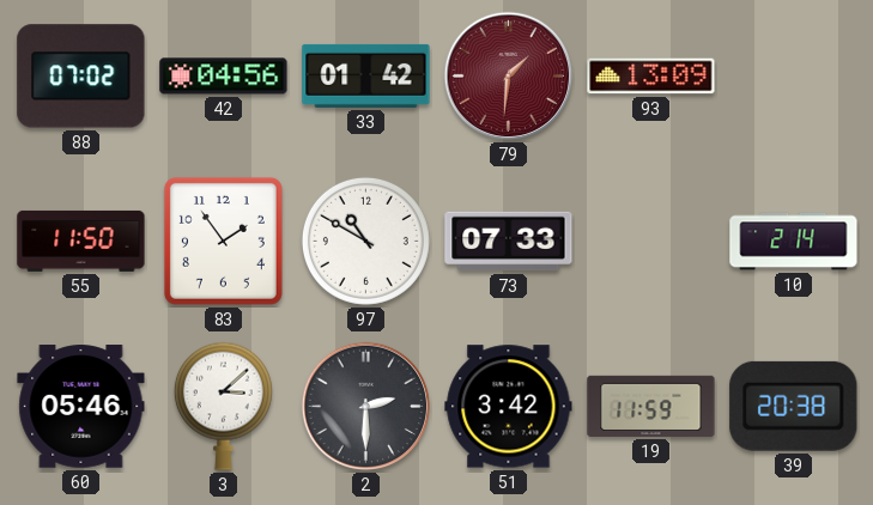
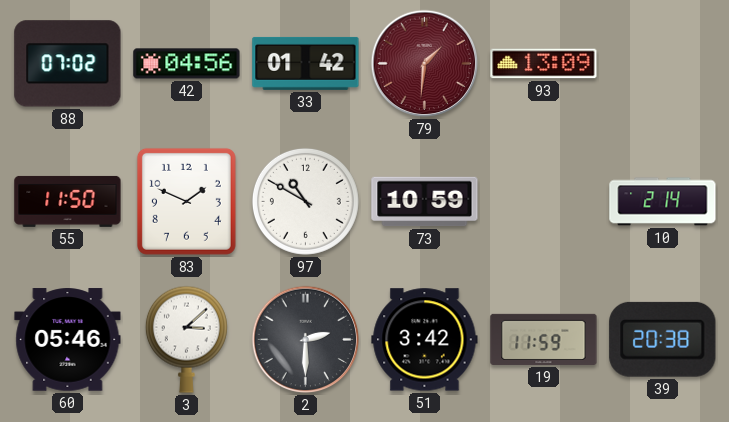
83: 1:54 -> 1:49
73: 07:33 -> 10:59
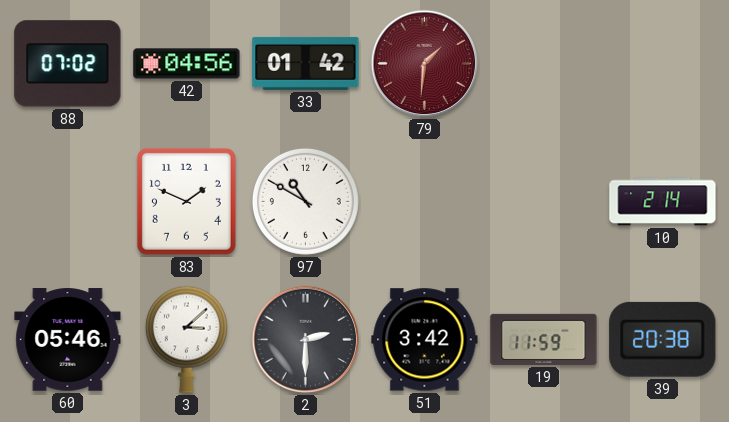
93: 13:09 -> none
55: 11:50 -> none
73: 10:59 -> none
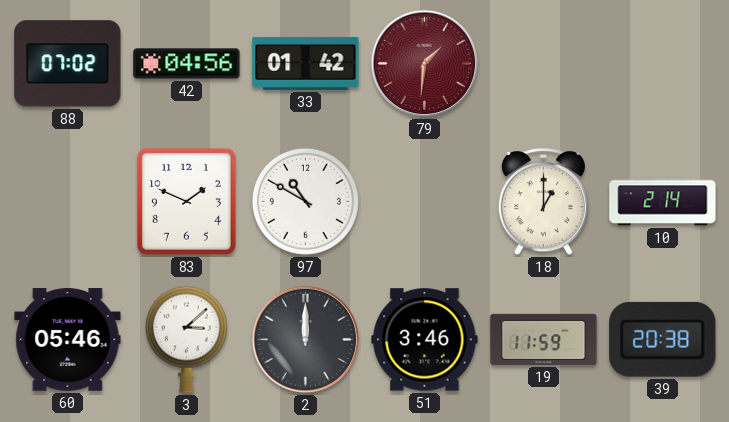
18: none -> 1:00
2: 2:30 -> 12:00
51: 3:42 -> 3:46
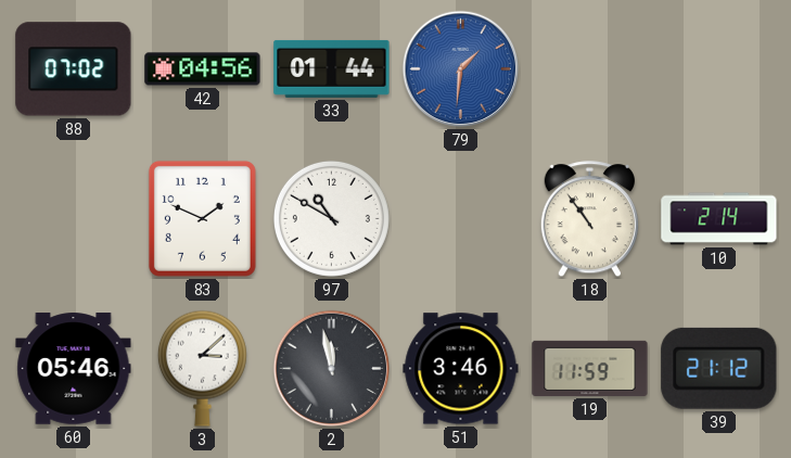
33: 01:42 -> 01:44
79 dial: burgundy -> blue
18: 1:00 -> 10:54
2: 12:00 -> 11:58
39: 20:38 -> 21:12
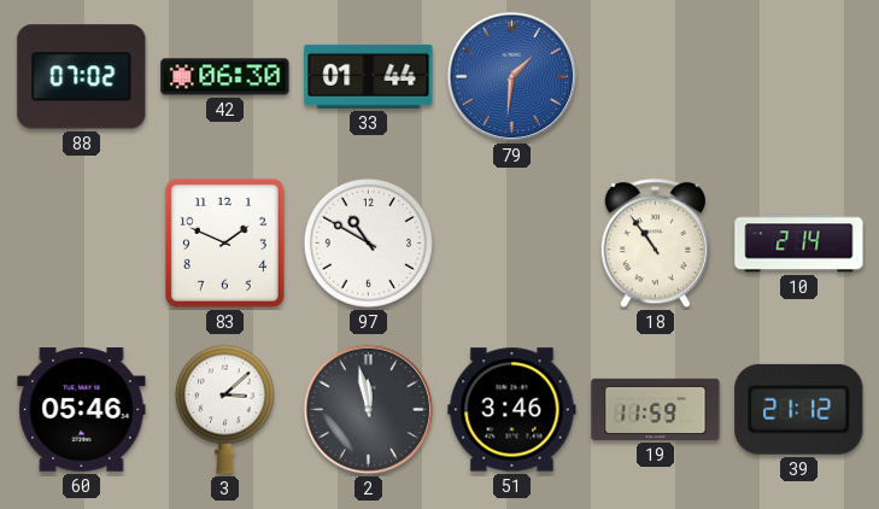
42: 04:56 -> 06:30
